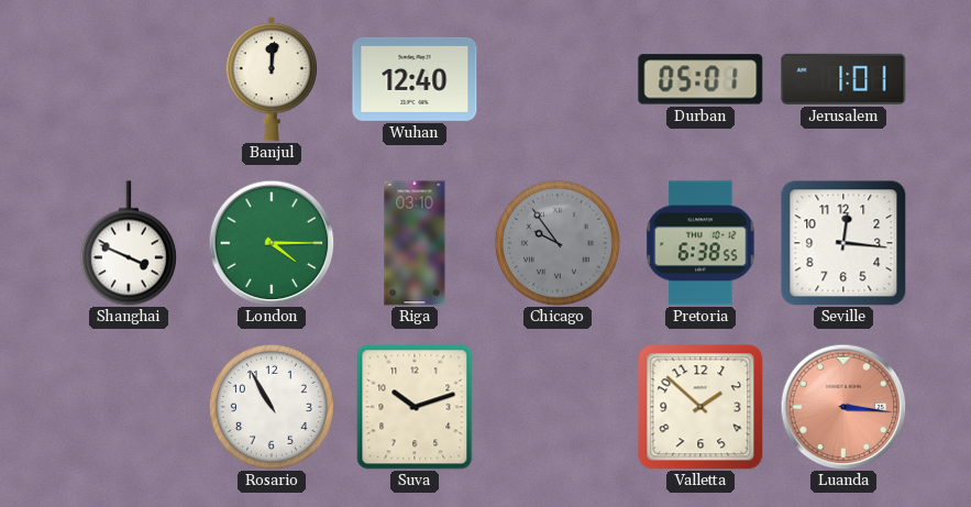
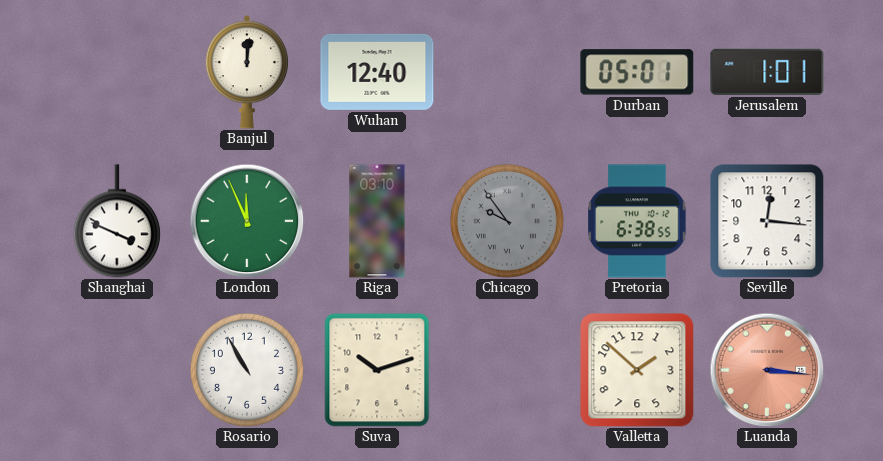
London: 4:15 -> 11:56
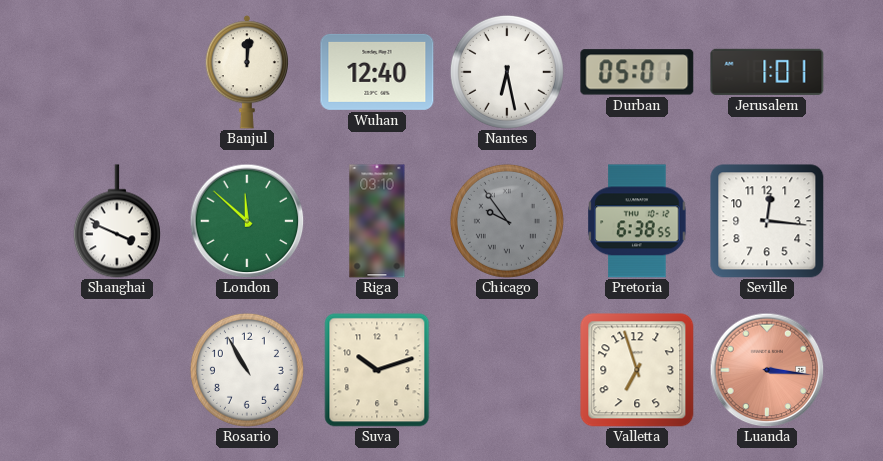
Nantes: none -> 6:28
London: 11:56 -> 11:52
Valletta: 1:52 -> 6:57
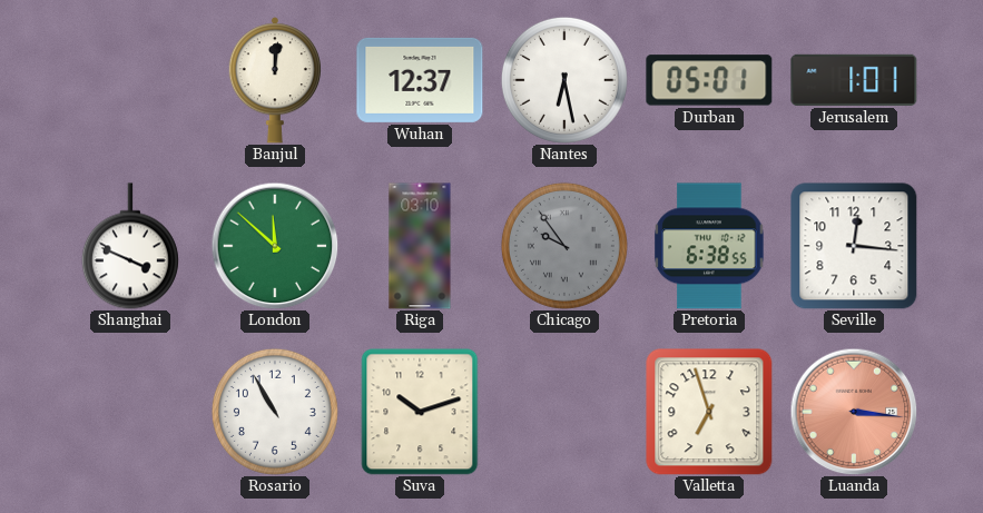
Wuhan: 12:40 -> 12:37
